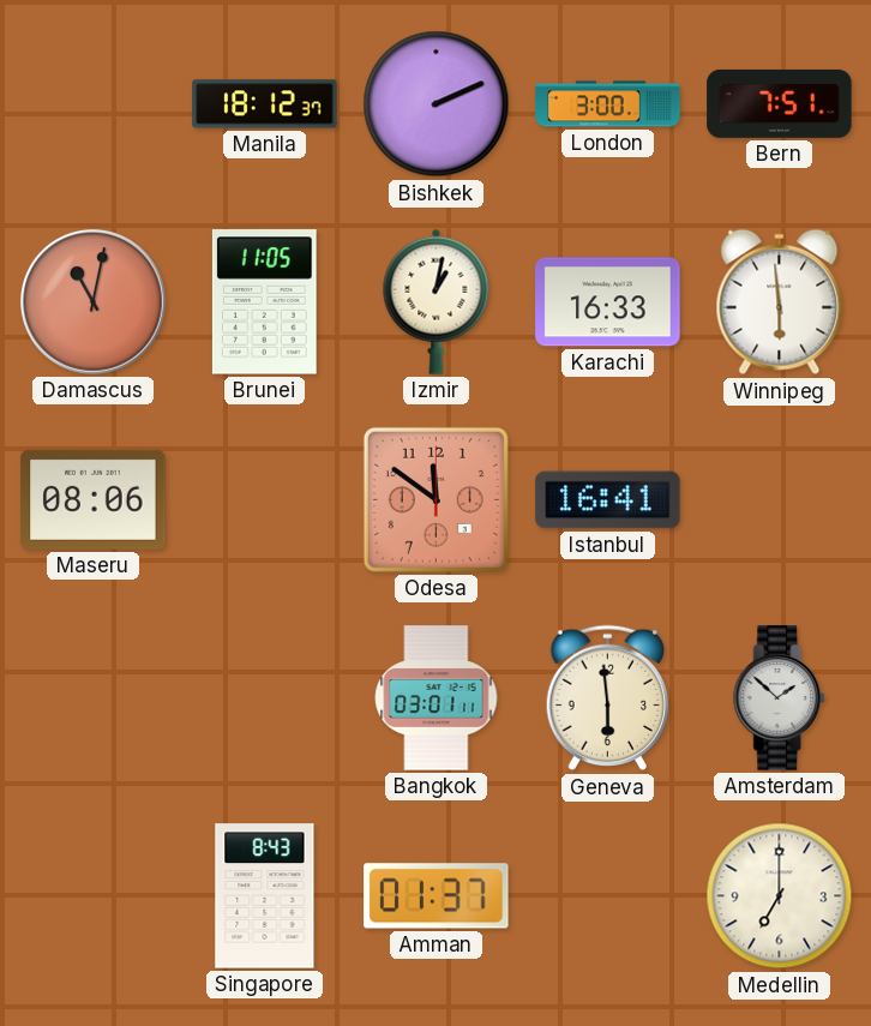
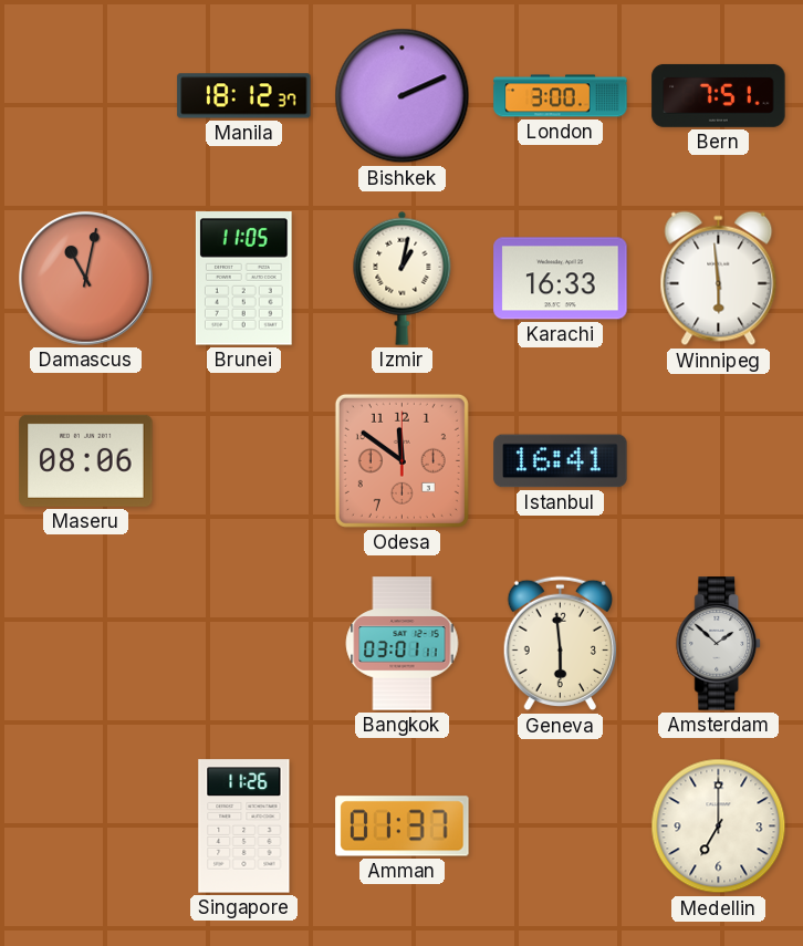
Singapore: 8:43 -> 11:26
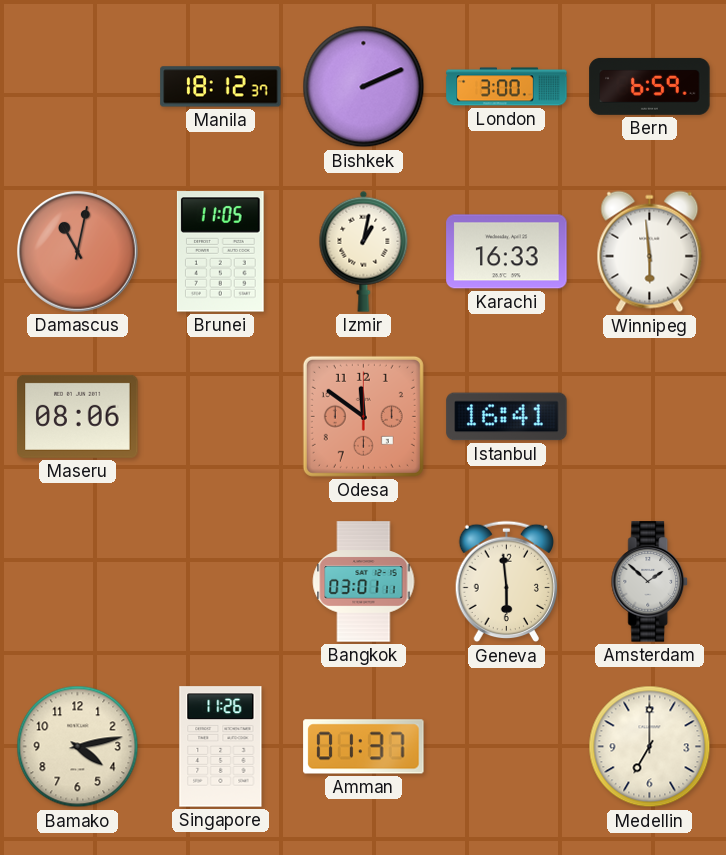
Bern: 7:51 -> 6:59
Bamako: none -> 4:13
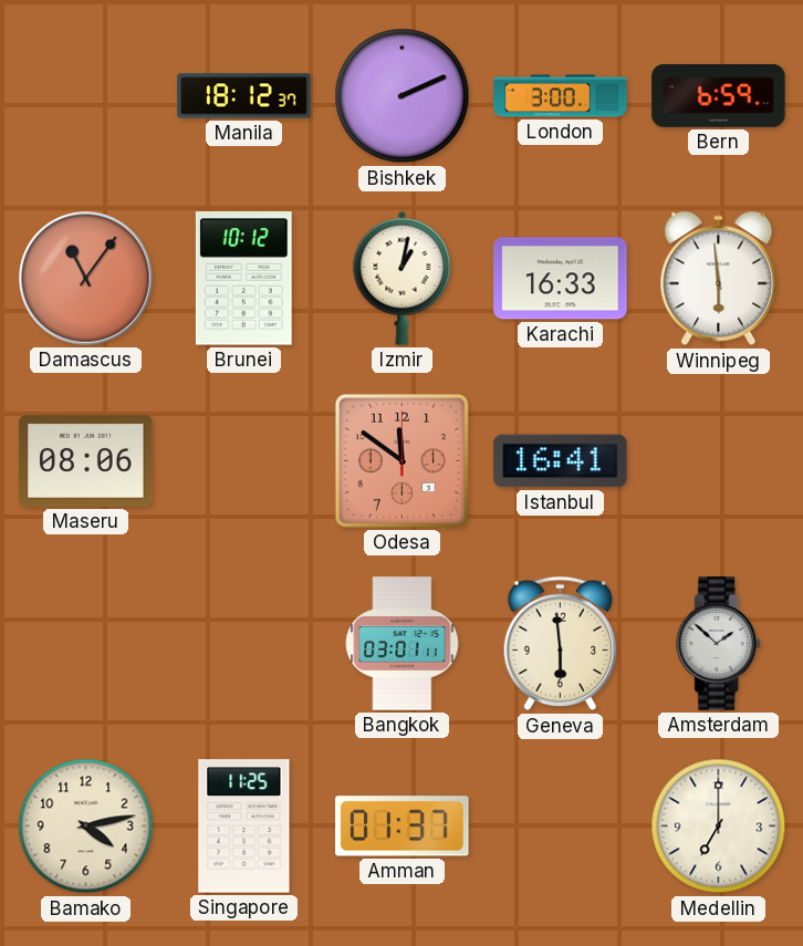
Damascus: 11:02 -> 11:06
Brunei: 11:05 -> 10:12
Singapore: 11:26 -> 11:25
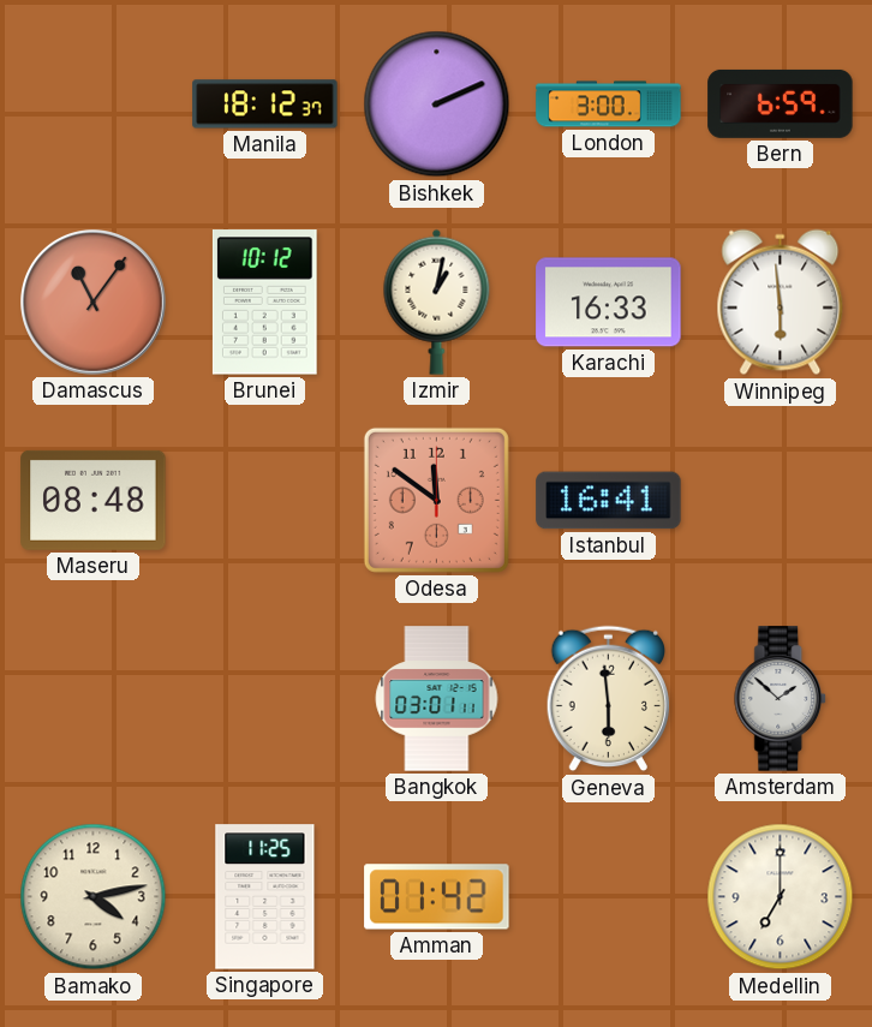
Maseru: 08:06 -> 08:48
Amman: 01:37 -> 01:42
